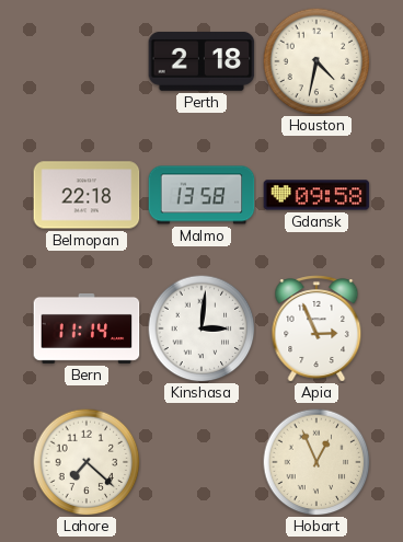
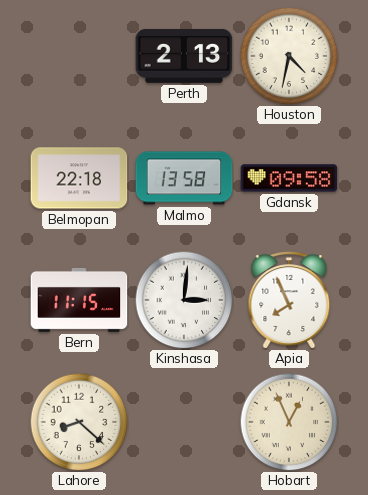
Perth: 2:18 -> 2:13
Bern: 11:14 -> 11:15
Apia: 2:56 -> 7:56
Lahore: 7:22 -> 8:22
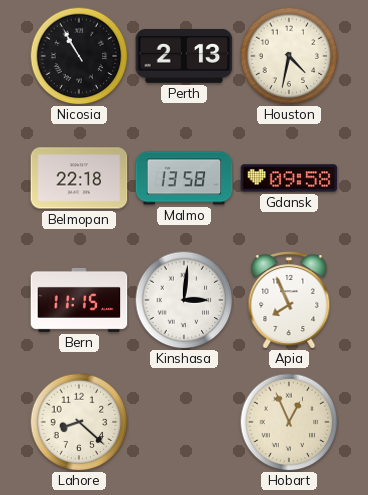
Nicosia: none -> 10:55
